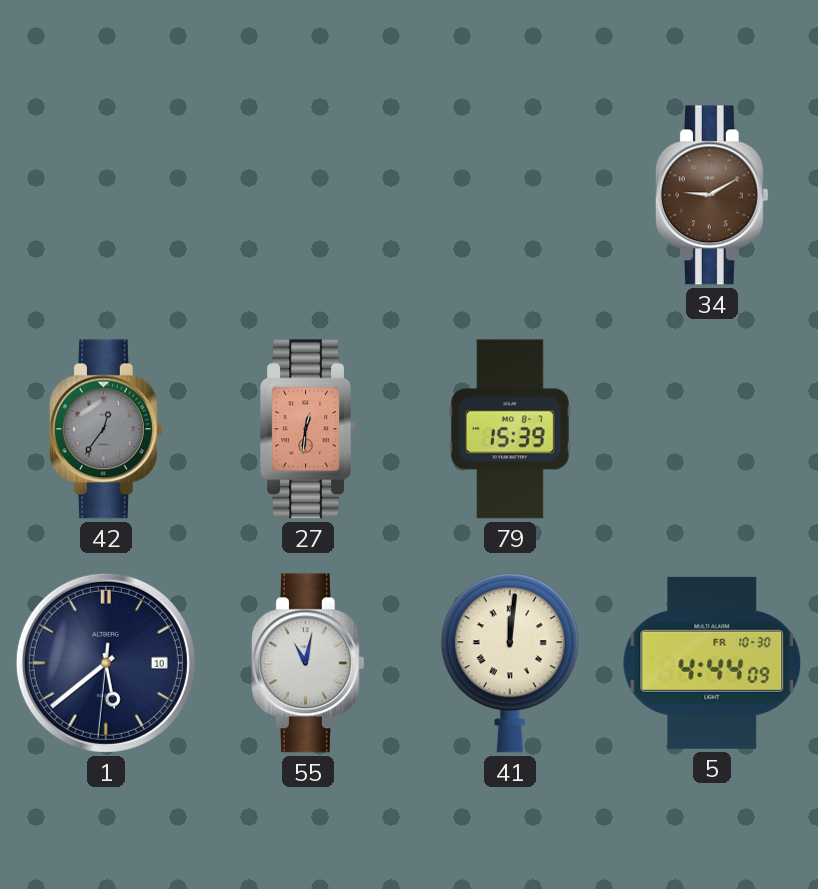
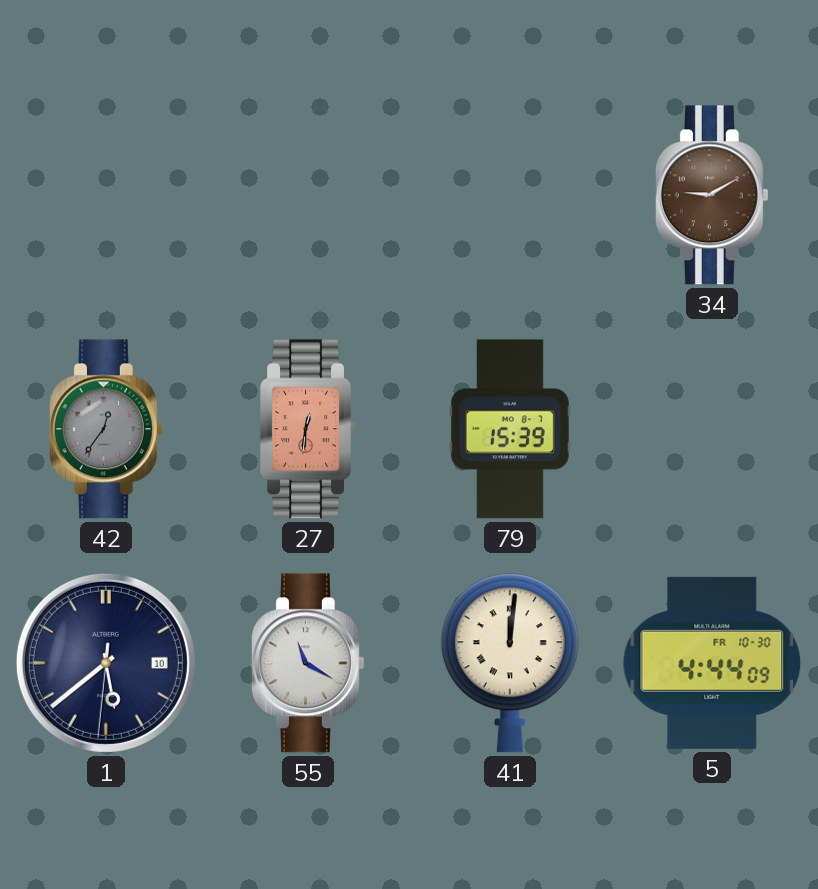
55: 11:02 -> 11:20
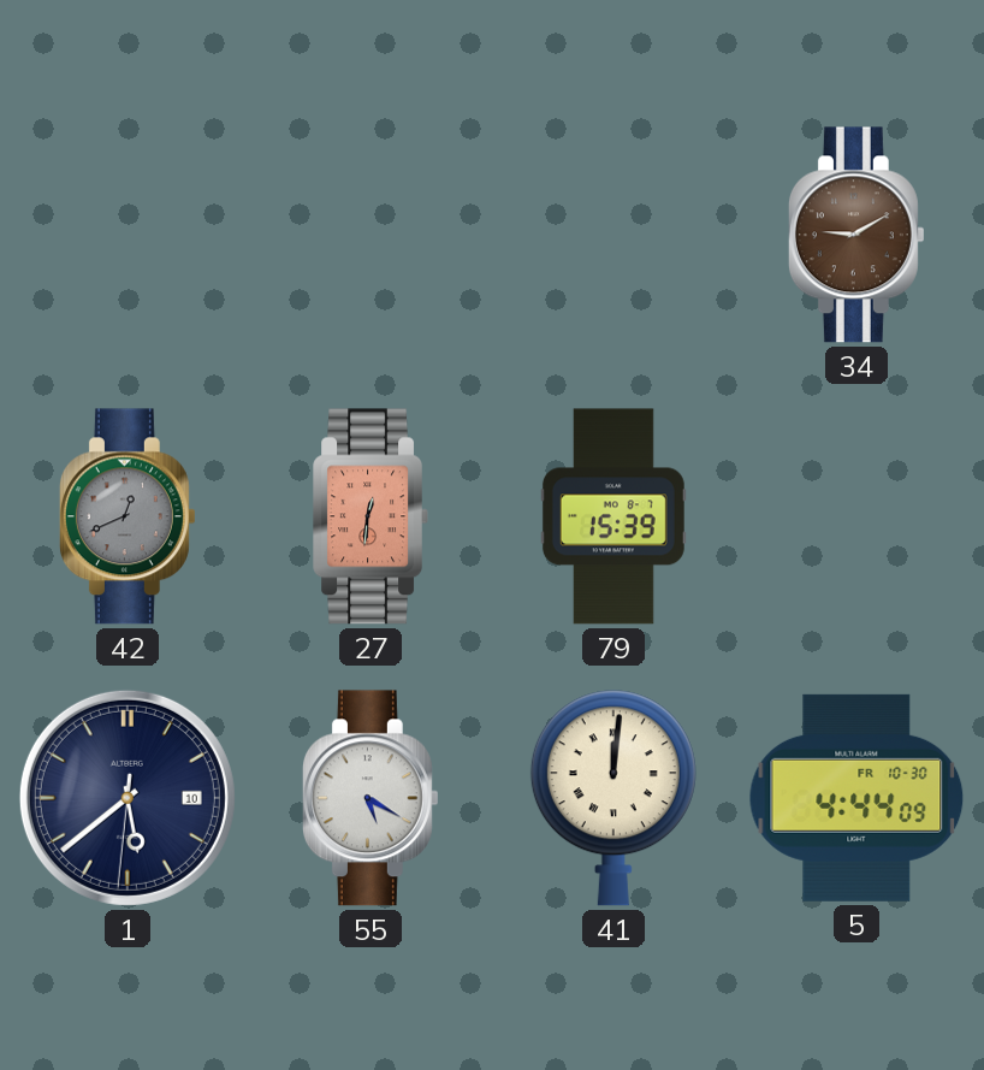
42: 12:36 -> 12:41
55: 11:20 -> 5:20
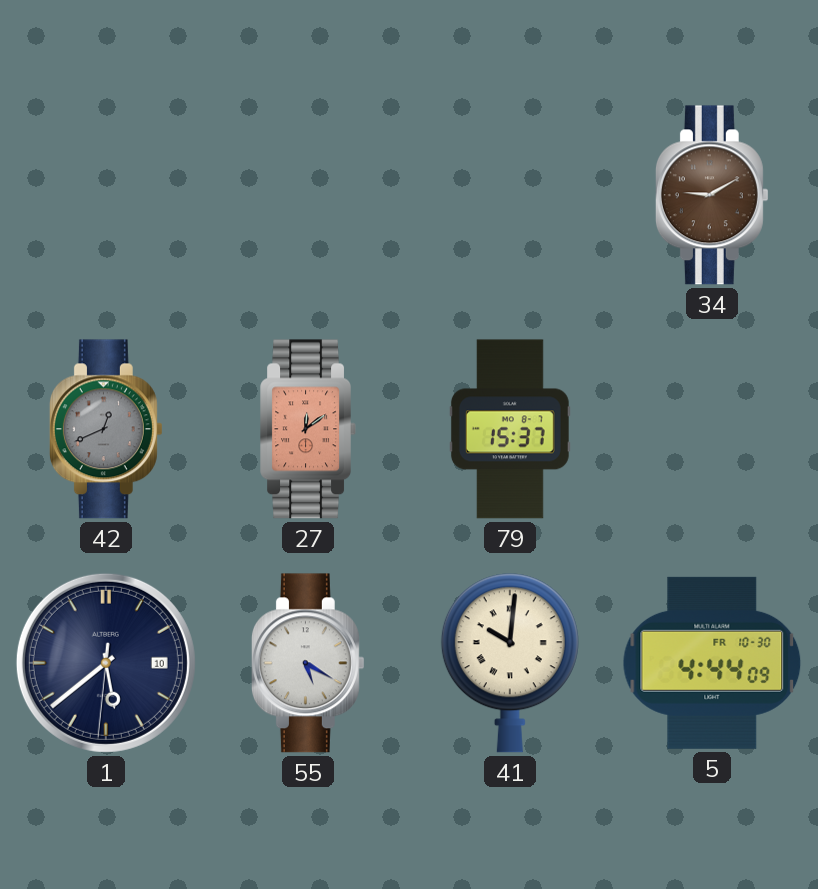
27: 12:31 -> 12:09
79: 15:39 -> 15:37
41: 12:01 -> 10:01
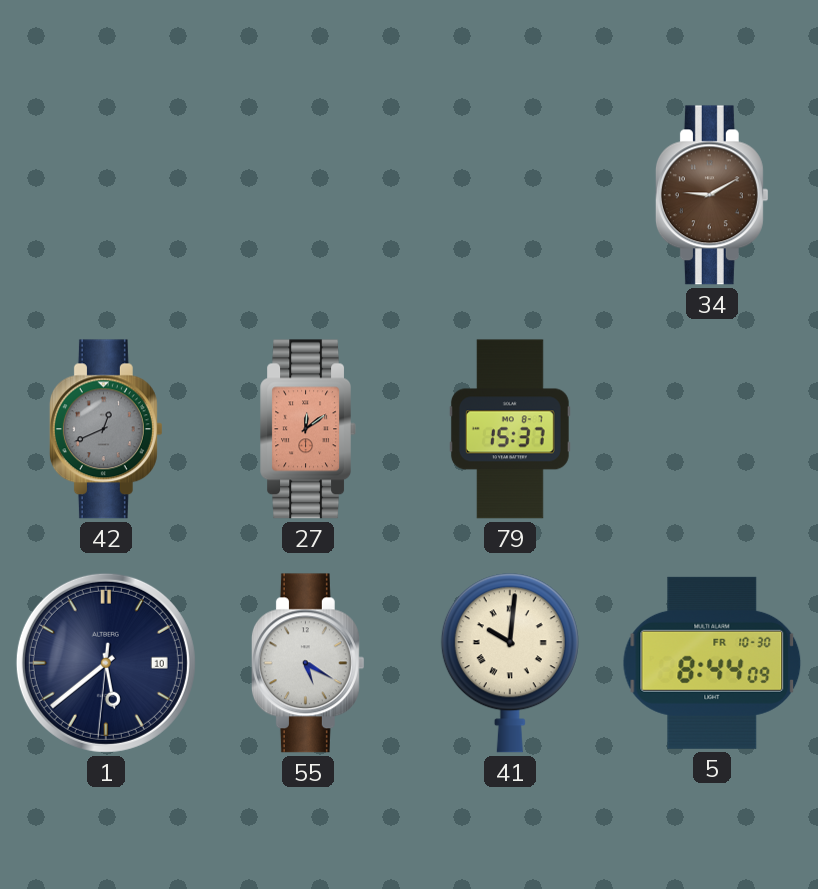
5: 4:44 -> 8:44
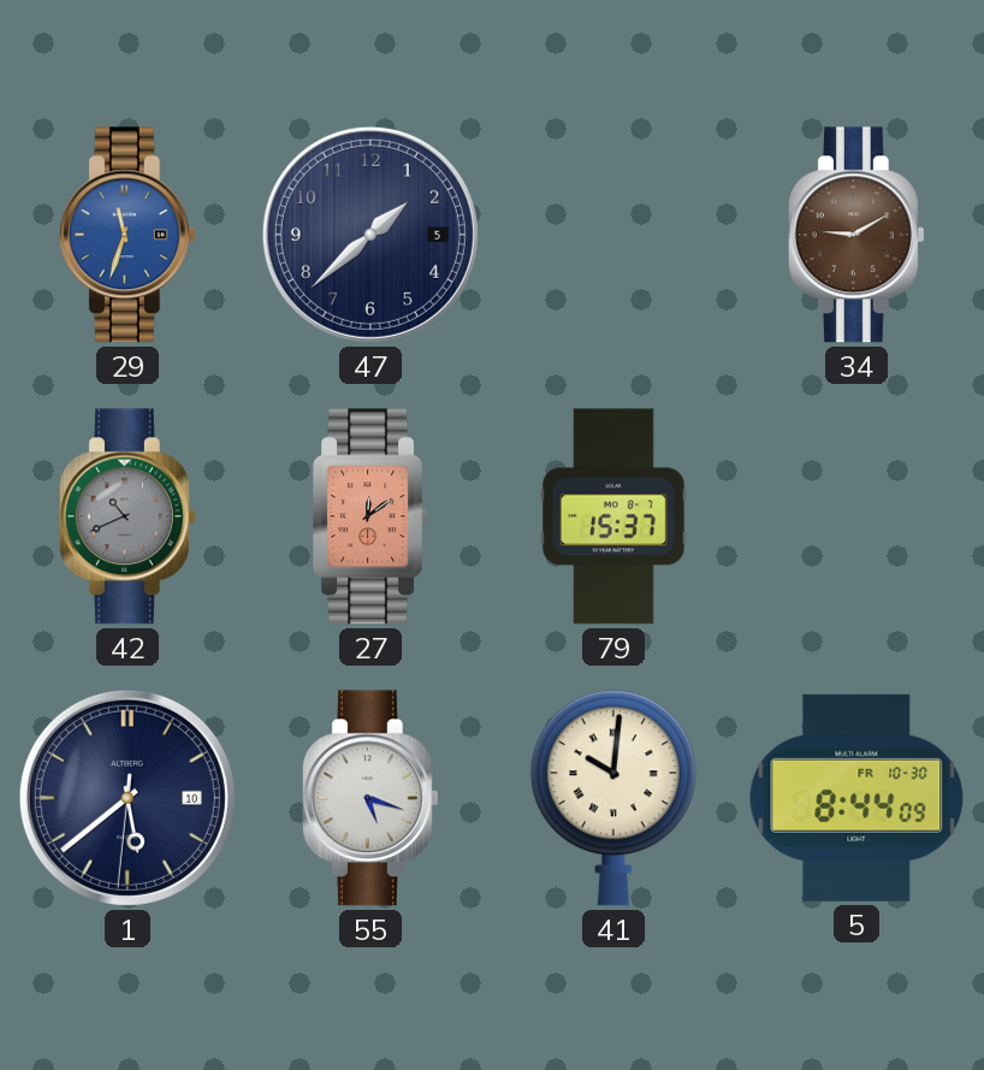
29: none -> 11:33
47: none -> 1:38
42: 12:41 -> 10:41
55: 5:20 -> 5:18
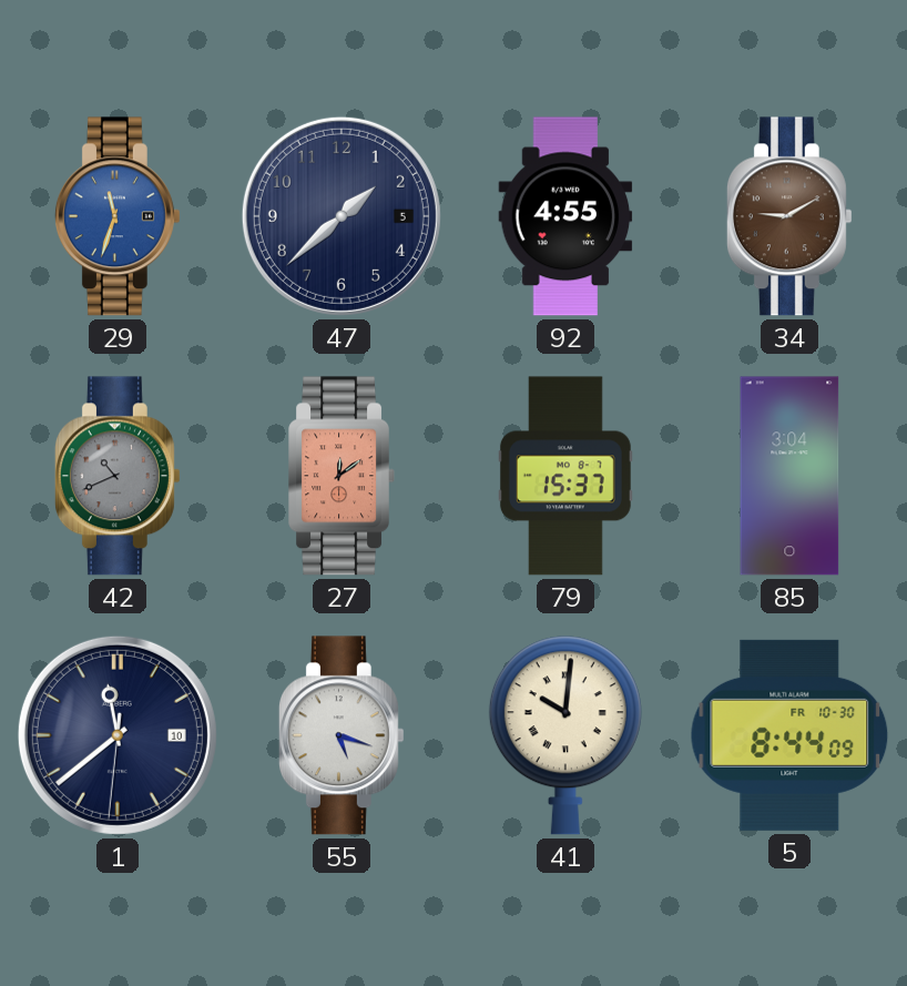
92: none -> 4:55
85: none -> 3:04
1: 5:38 -> 11:38
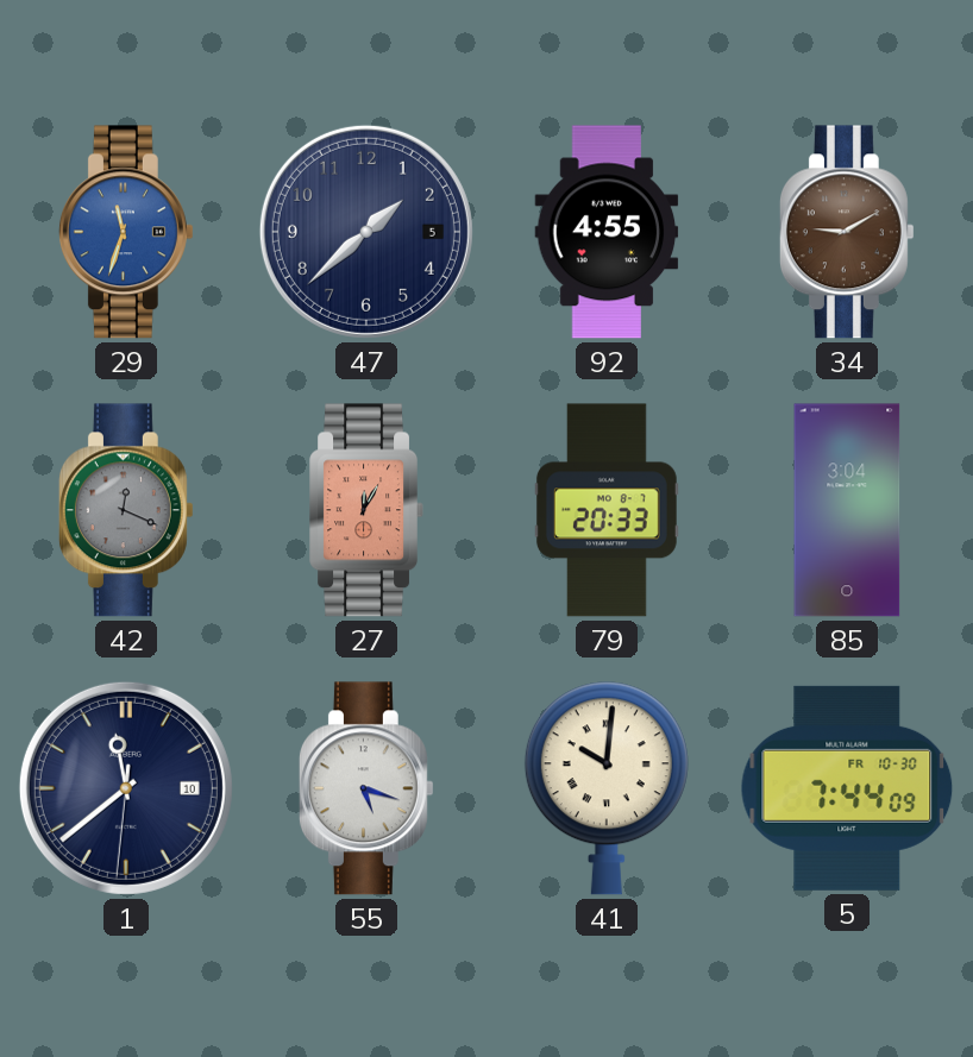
42: 10:41 -> 12:19
27: 12:09 -> 12:05
79: 15:37 -> 20:33
5: 8:44 -> 7:44
